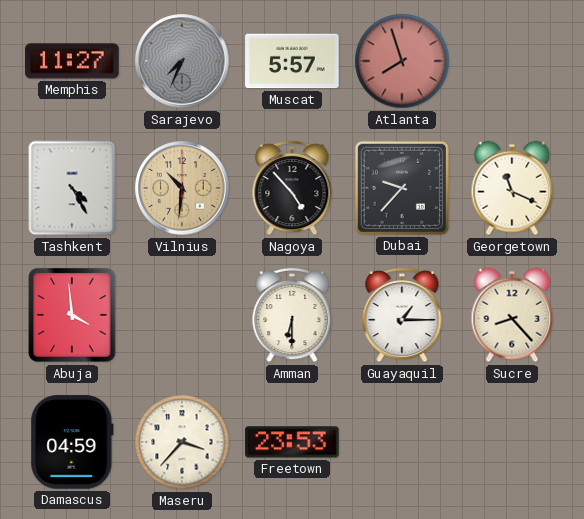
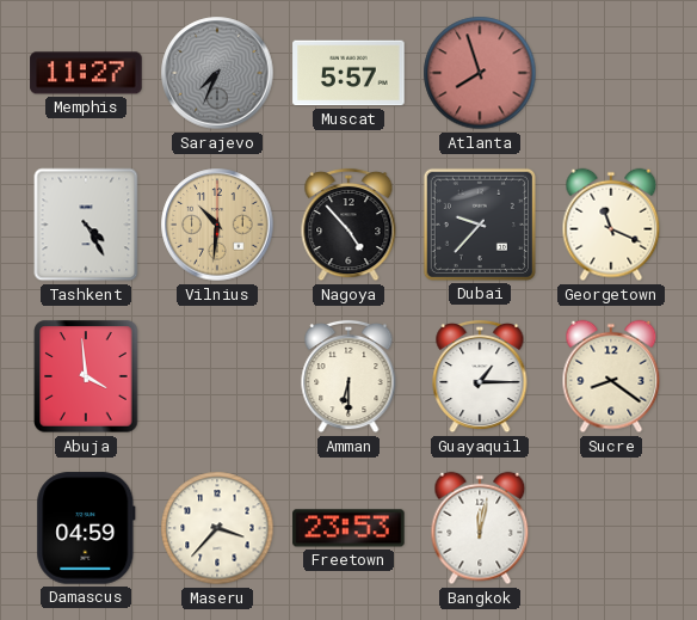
Sucre: 8:23 -> 8:21
Bangkok: none -> 12:02
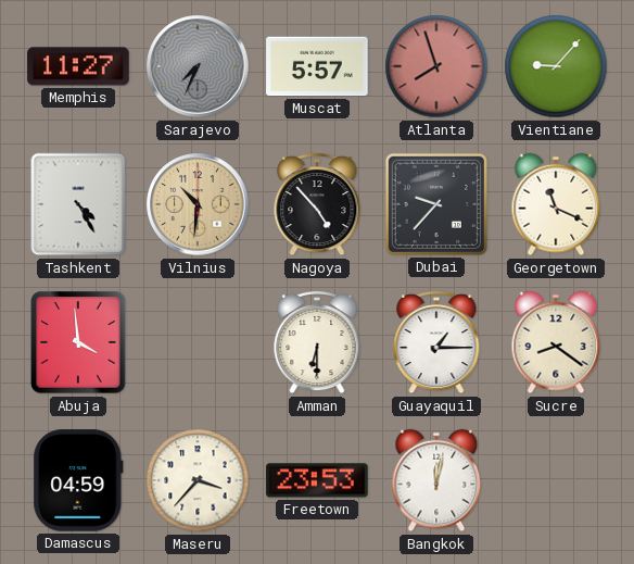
Vientiane: none -> 9:07
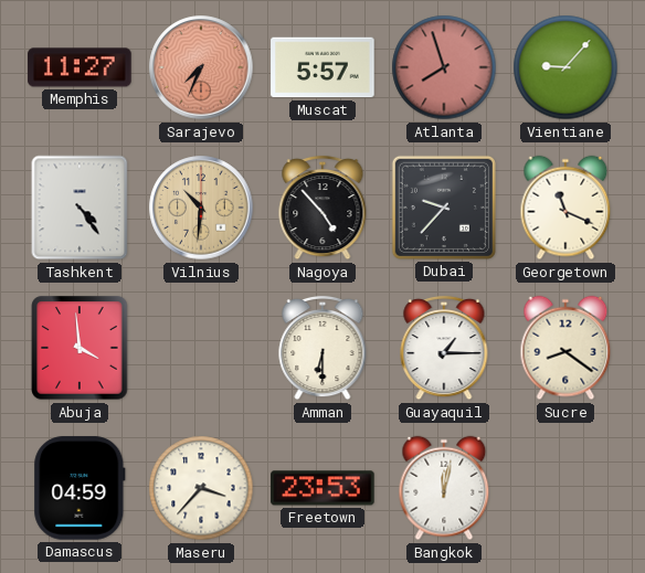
Sarajevo dial: grey -> salmon
Tashkent: 4:25 -> 4:24
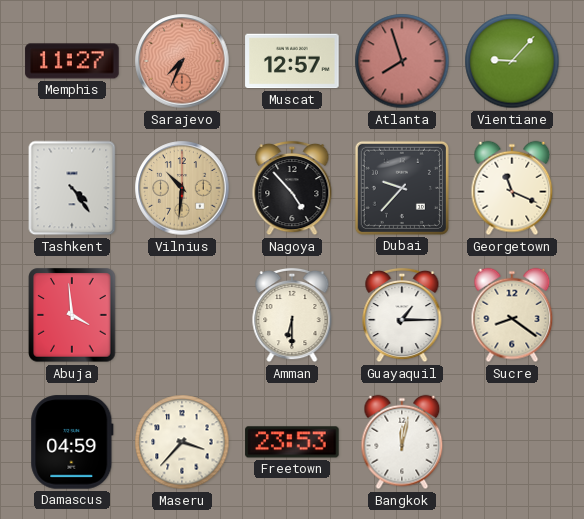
Muscat: 5:57 -> 12:57
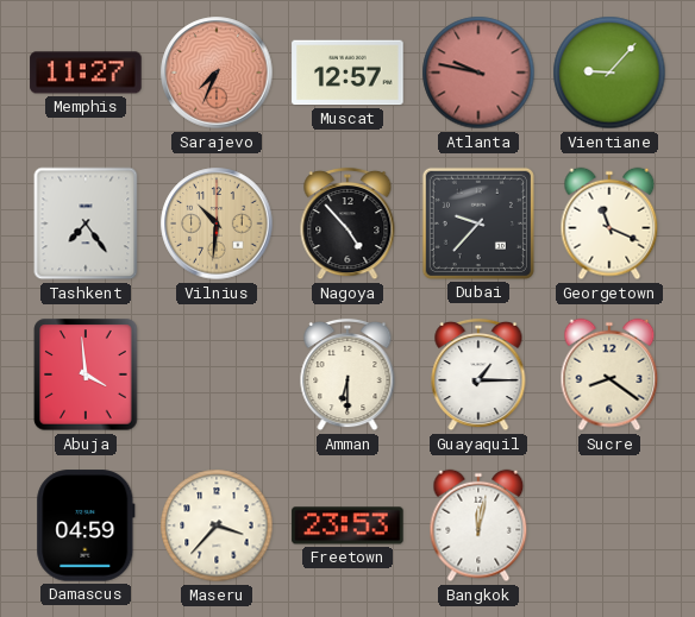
Atlanta: 7:57 -> 9:47
Tashkent: 4:24 -> 7:24
